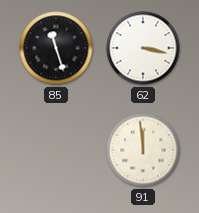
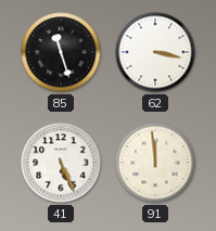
41: none -> 5:26
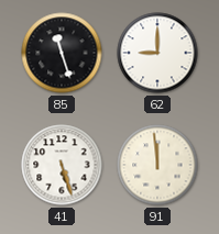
62: 3:17 -> 9:00
41: 5:26 -> 5:27
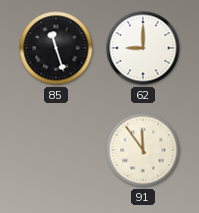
41: 5:27 -> none
91: 11:59 -> 11:54
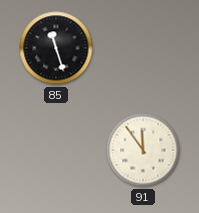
62: 9:00 -> none
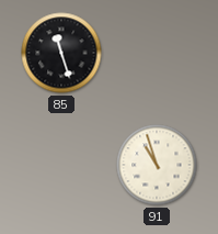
91: 11:54 -> 10:57
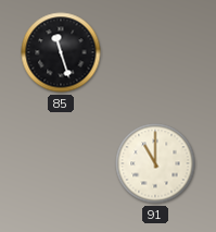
91: 10:57 -> 11:00
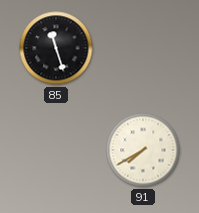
91: 11:00 -> 7:40
